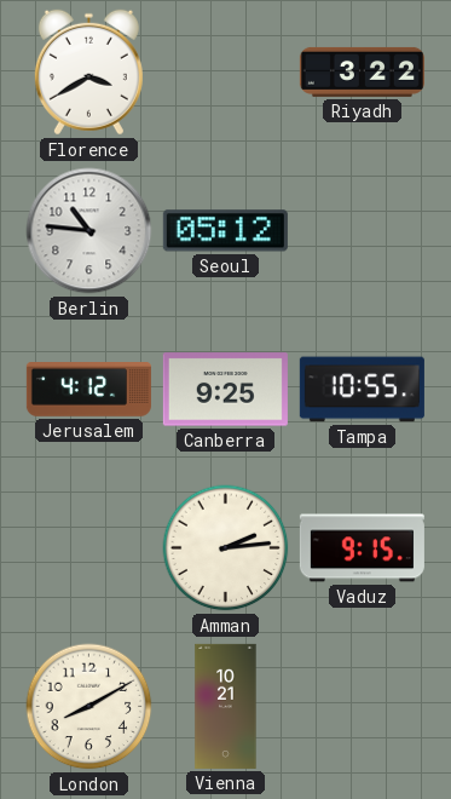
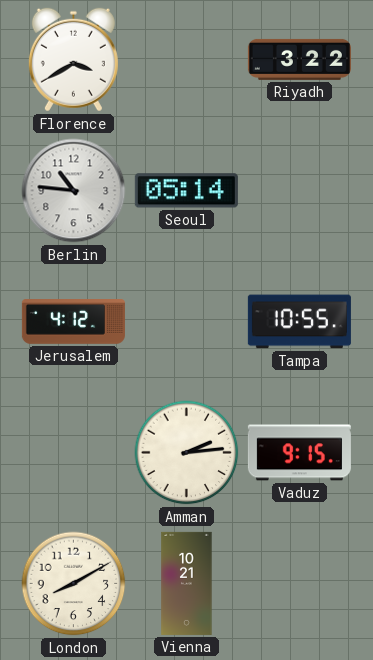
Seoul: 05:12 -> 05:14
Canberra: 9:25 -> none
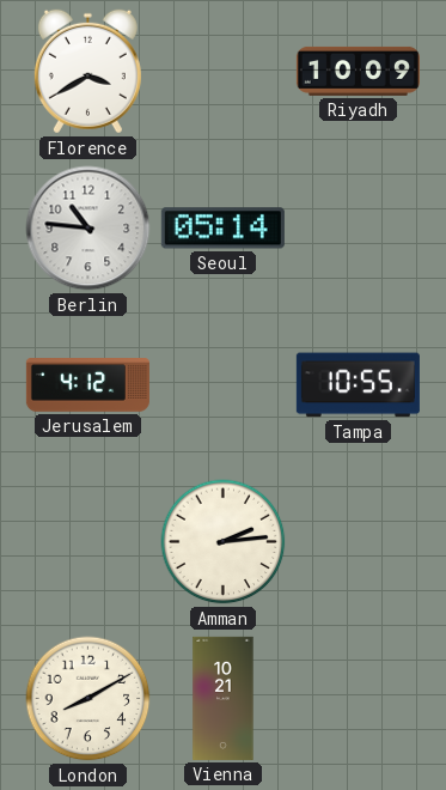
Riyadh: 3:22 -> 10:09
Vaduz: 9:15 -> none
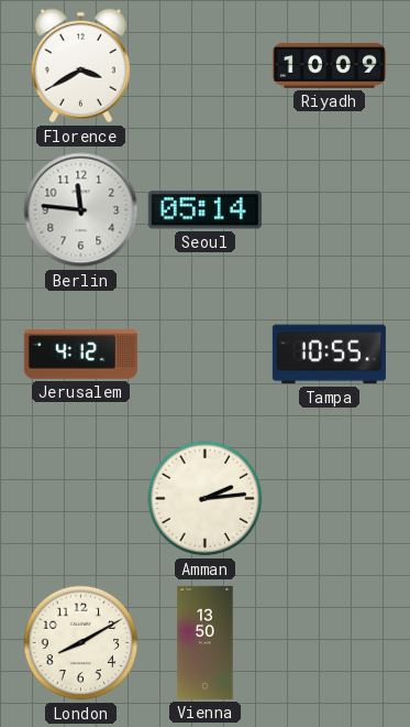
Berlin: 10:46 -> 11:46
Vienna: 10:21 -> 13:50
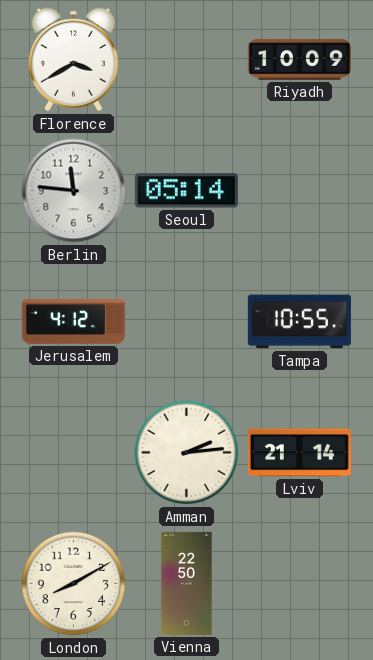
Lviv: none -> 21:14
Vienna: 13:50 -> 22:50
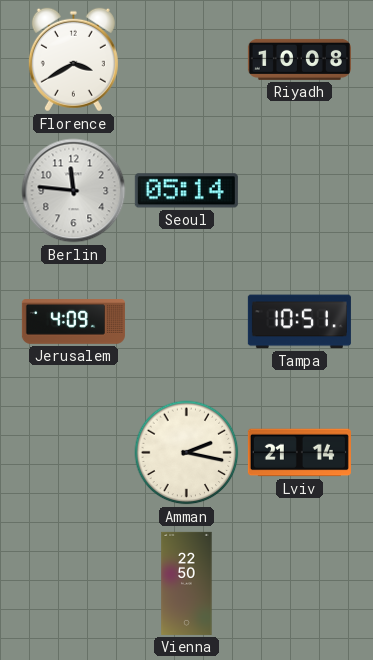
Riyadh: 10:09 -> 10:08
Jerusalem: 4:12 -> 4:09
Tampa: 10:55 -> 10:51
Amman: 2:14 -> 2:17
London: 8:10 -> none
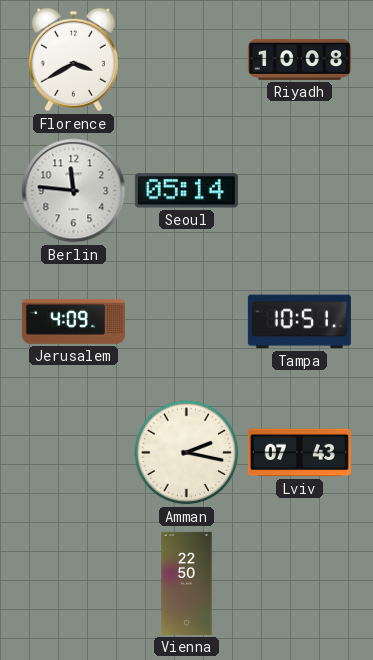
Lviv: 21:14 -> 07:43
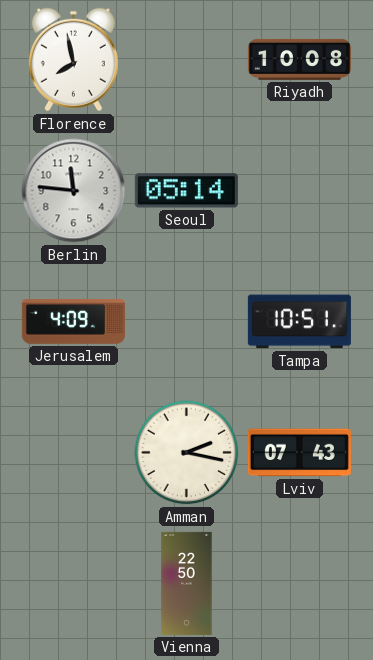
Florence: 3:40 -> 7:58
